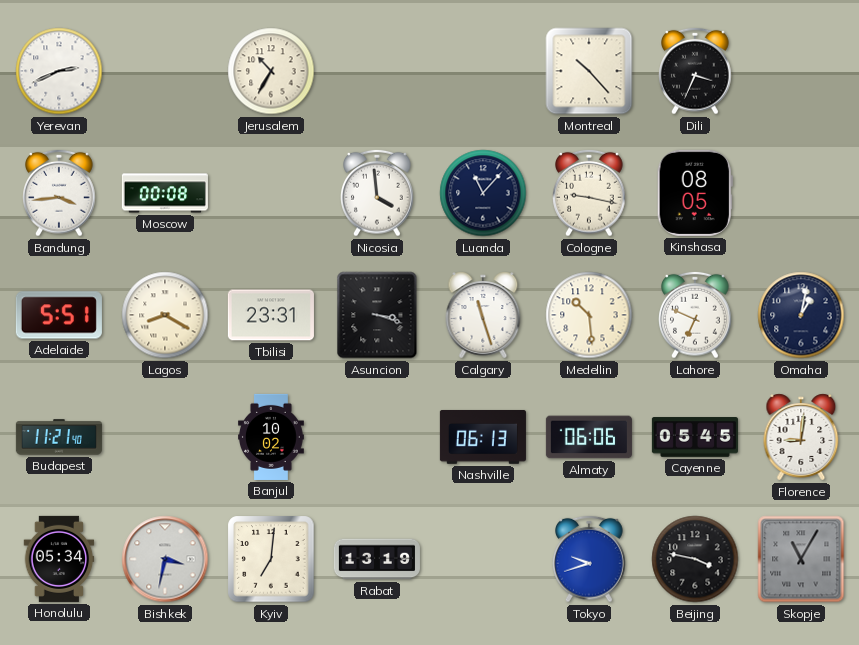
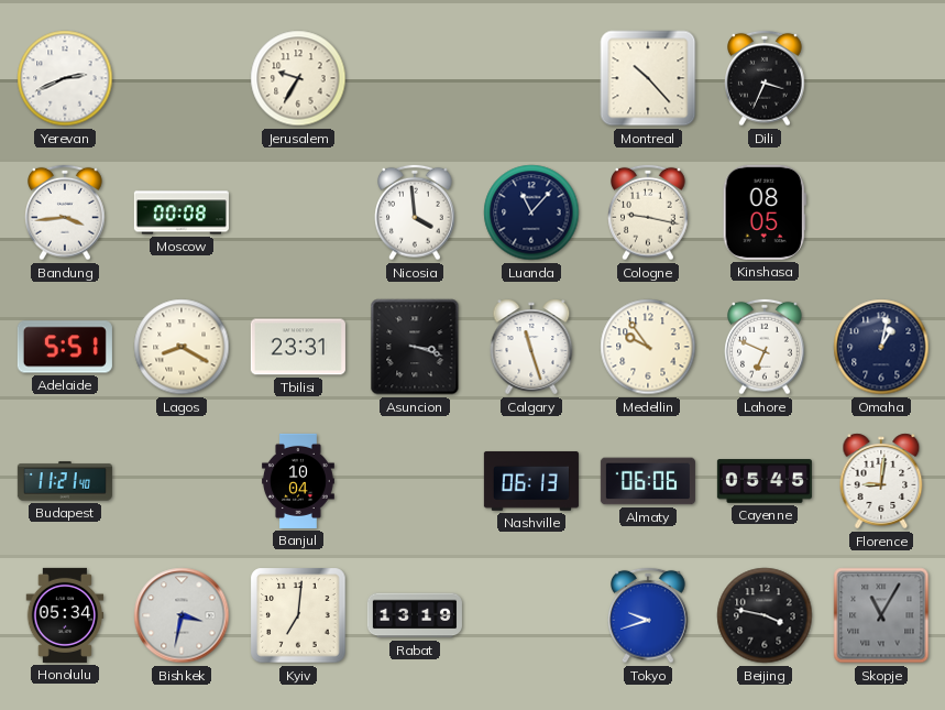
Jerusalem: 10:35 -> 9:35
Medellin: 10:29 -> 9:54
Banjul: 10:02 -> 10:04
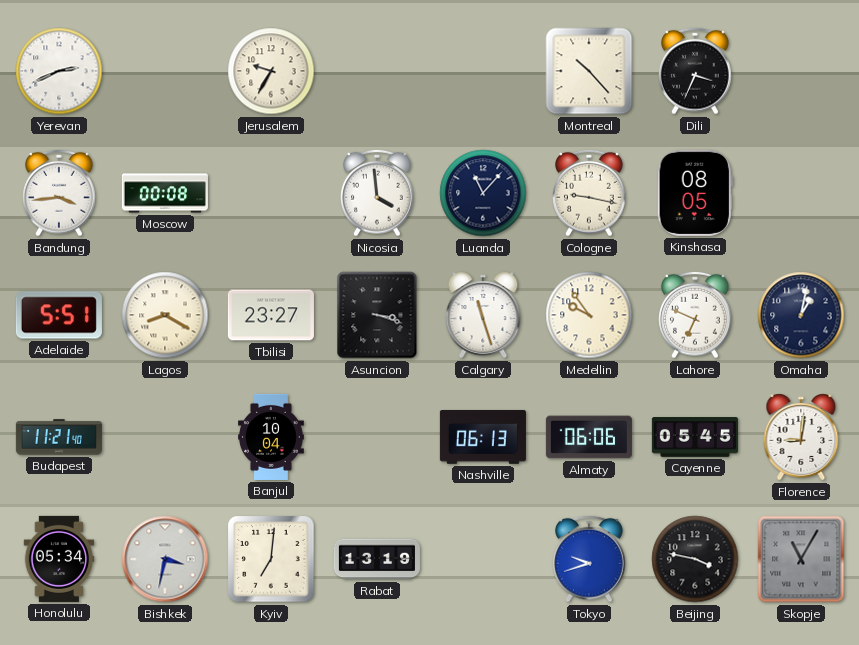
Tbilisi: 23:31 -> 23:27
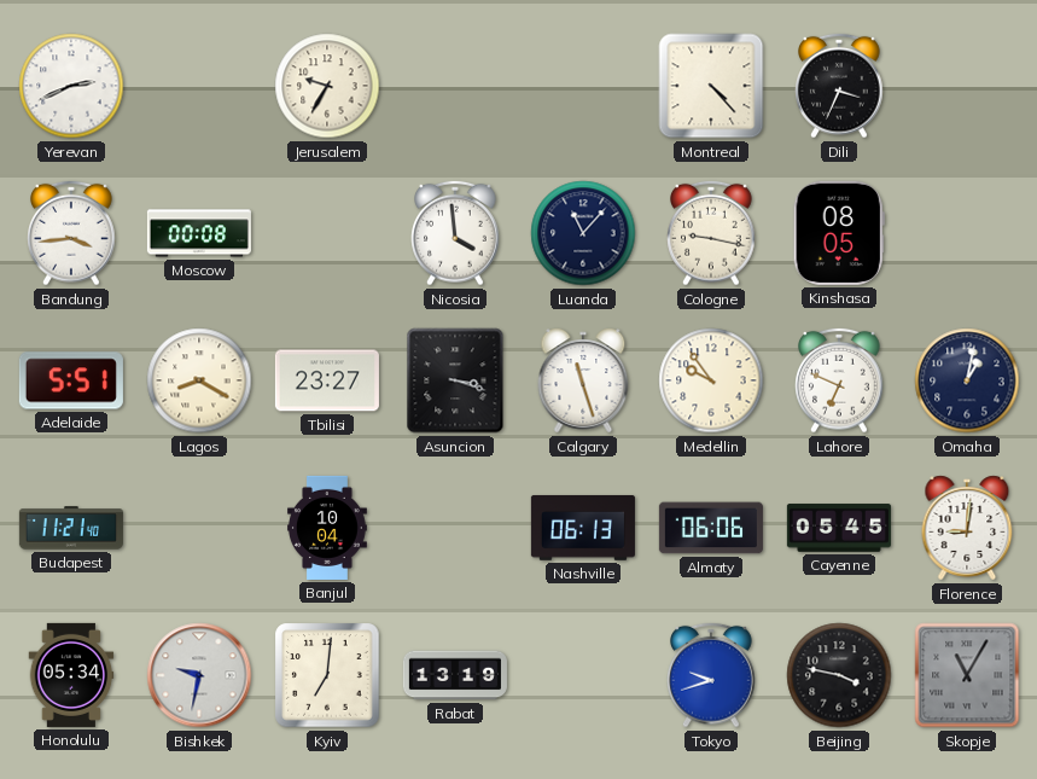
Montreal: 10:23 -> 4:23
Bishkek: 3:32 -> 9:32
